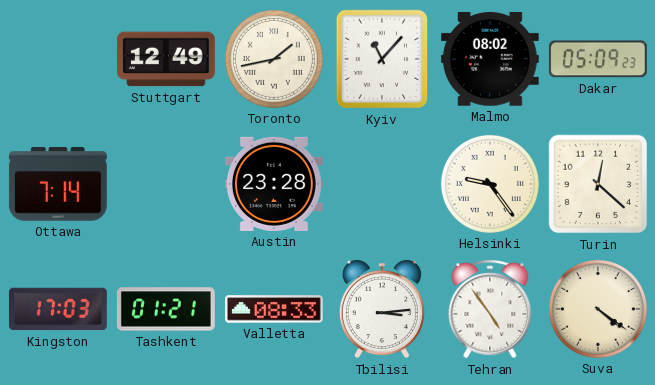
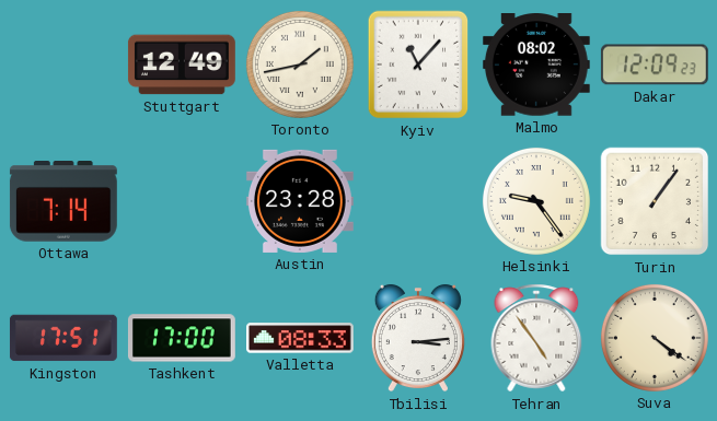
Dakar: 05:09 -> 12:09
Turin: 12:22 -> 1:06
Kingston: 17:03 -> 17:51
Tashkent: 01:21 -> 17:00
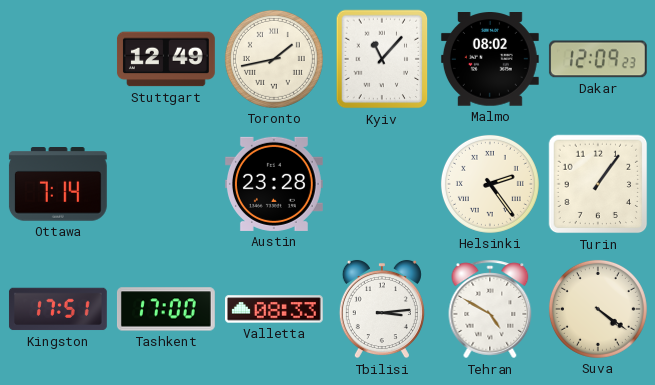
Helsinki: 9:24 -> 2:24
Tehran: 4:54 -> 4:50
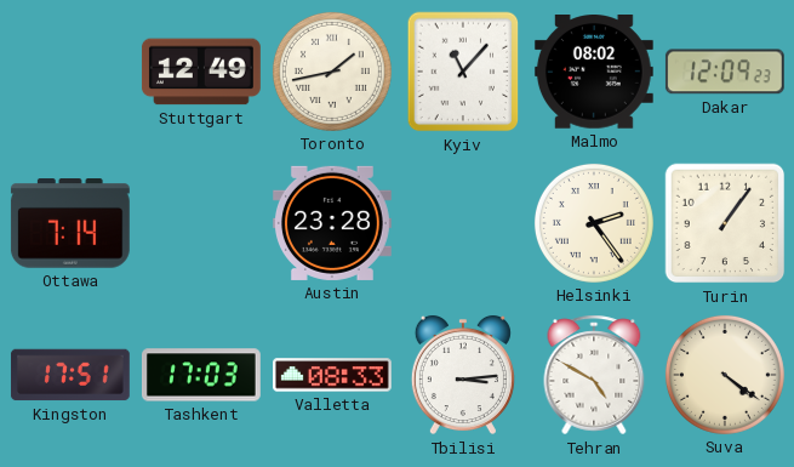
Tashkent: 17:00 -> 17:03
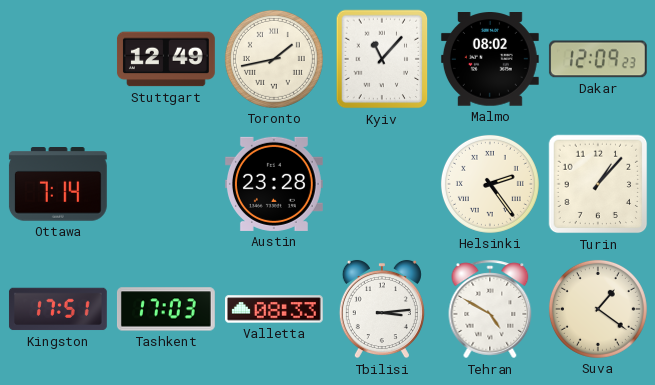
Turin: 1:06 -> 1:07
Suva: 4:21 -> 1:21
